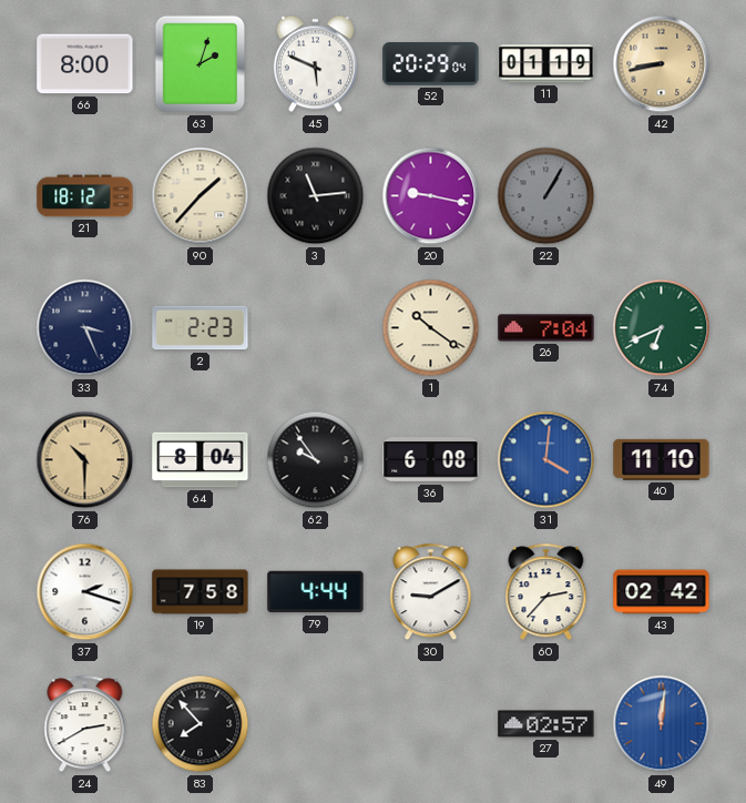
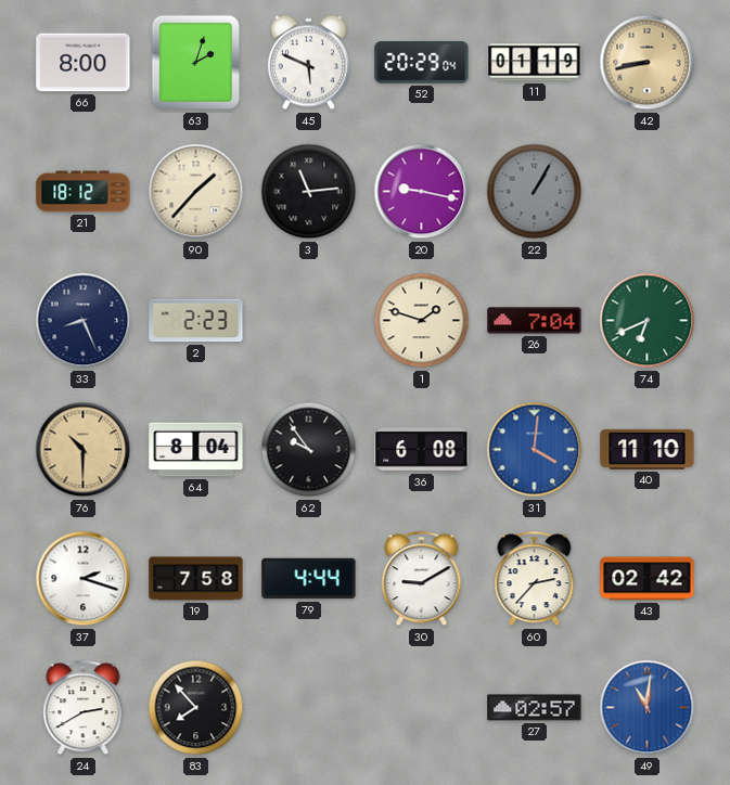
33: 3:26 -> 8:26
1: 10:21 -> 1:48
49: 12:01 -> 11:01
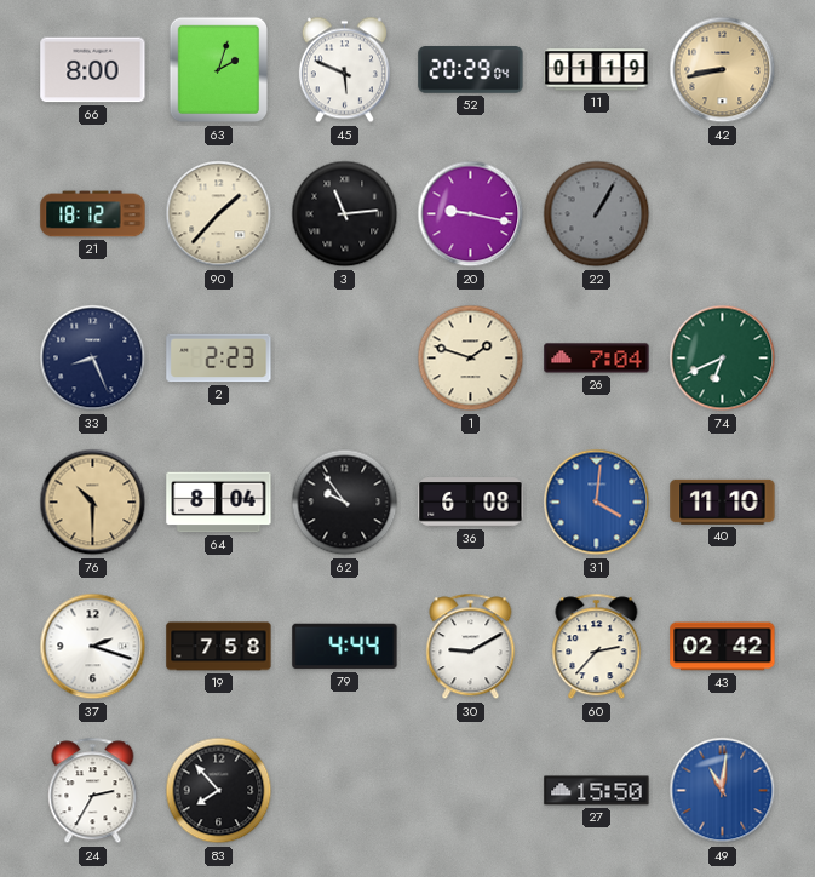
24: 2:40 -> 2:35
27: 02:57 -> 15:50
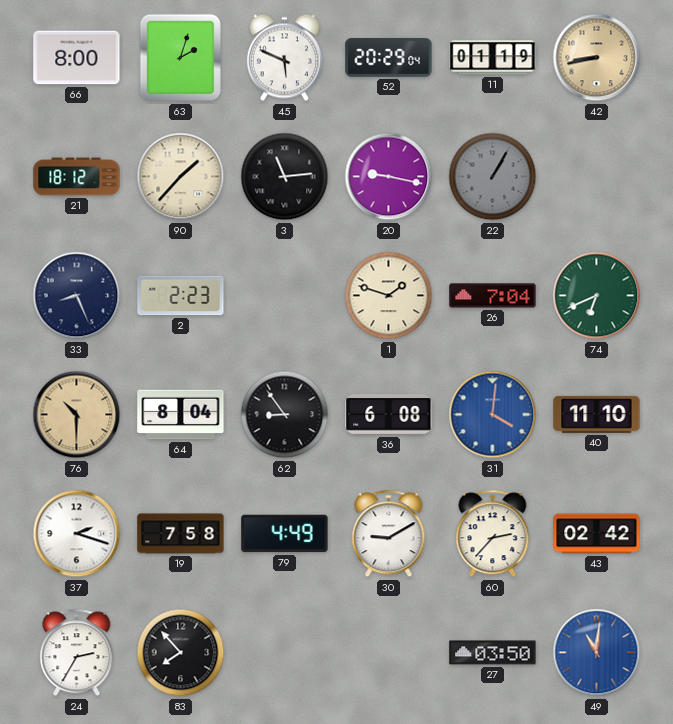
62: 9:54 -> 8:54
79: 4:44 -> 4:49
27: 15:50 -> 03:50
